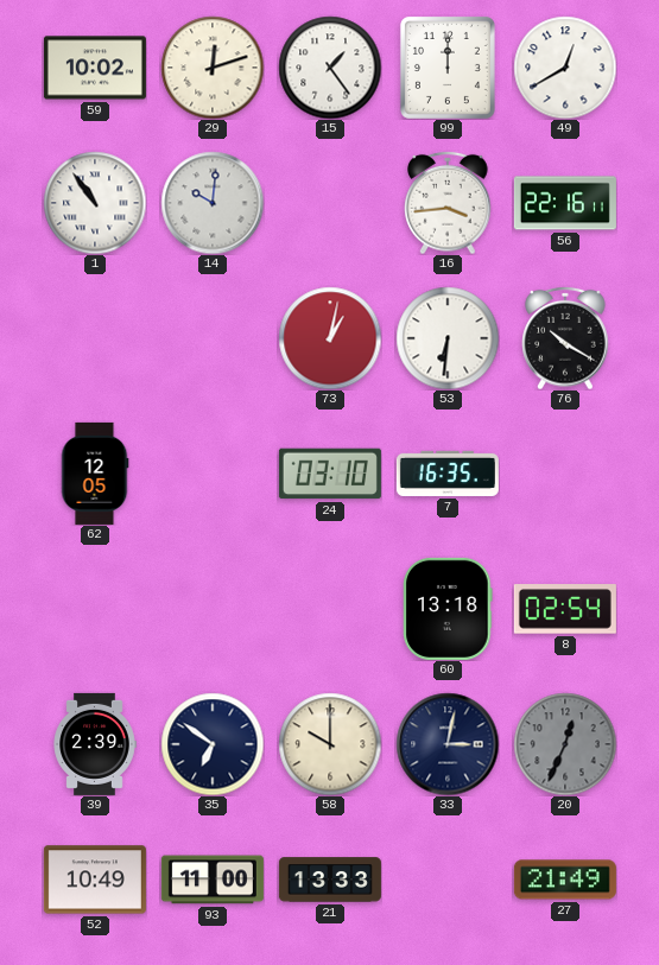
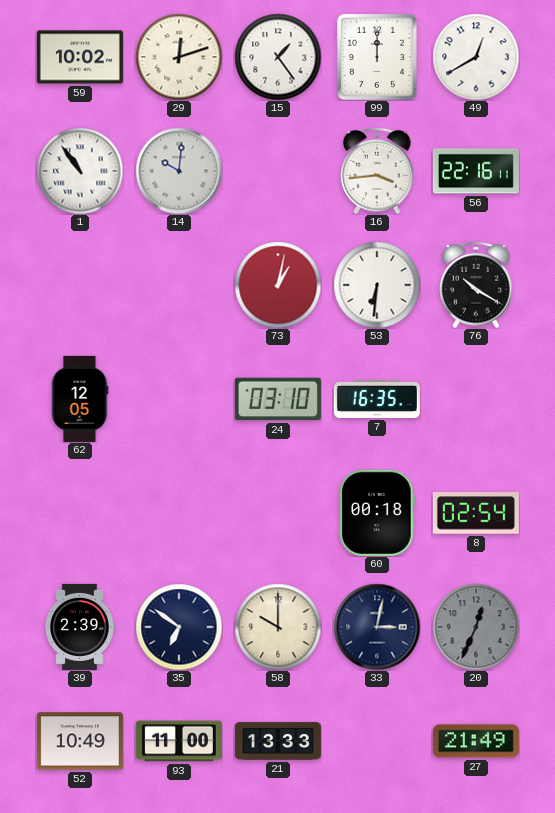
60: 13:18 -> 00:18
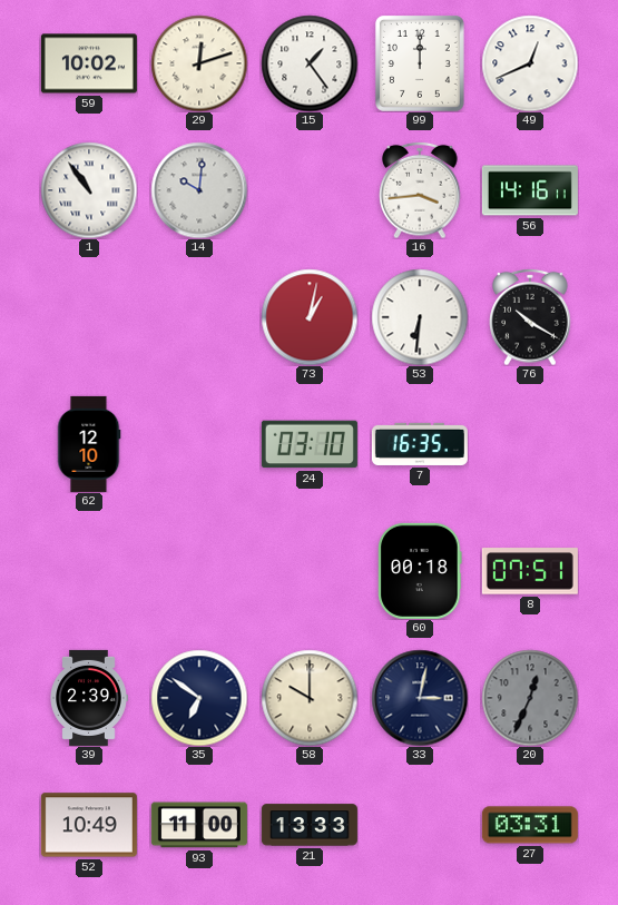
49: 12:40 -> 12:41
56: 22:16 -> 14:16
62: 12:05 -> 12:10
8: 02:54 -> 07:51
27: 21:49 -> 03:31
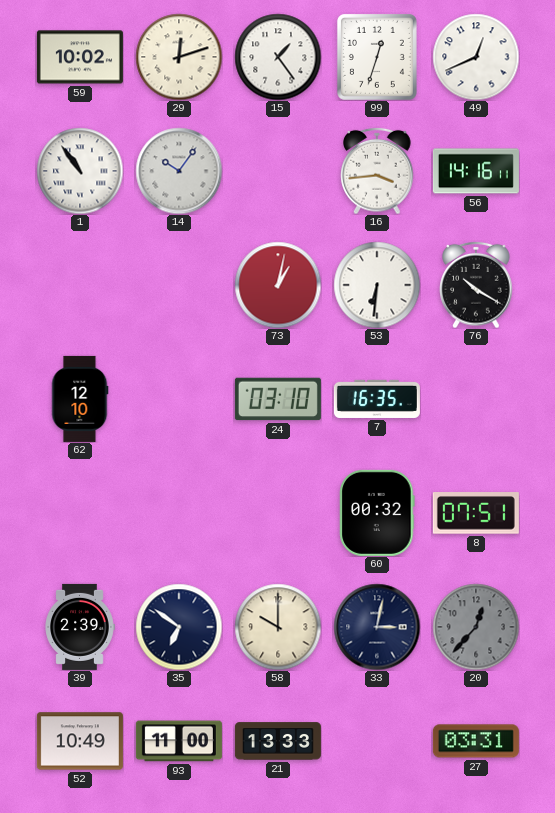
99: 12:00 -> 12:33
14: 10:01 -> 10:06
60: 00:18 -> 00:32
20: 12:34 -> 12:37
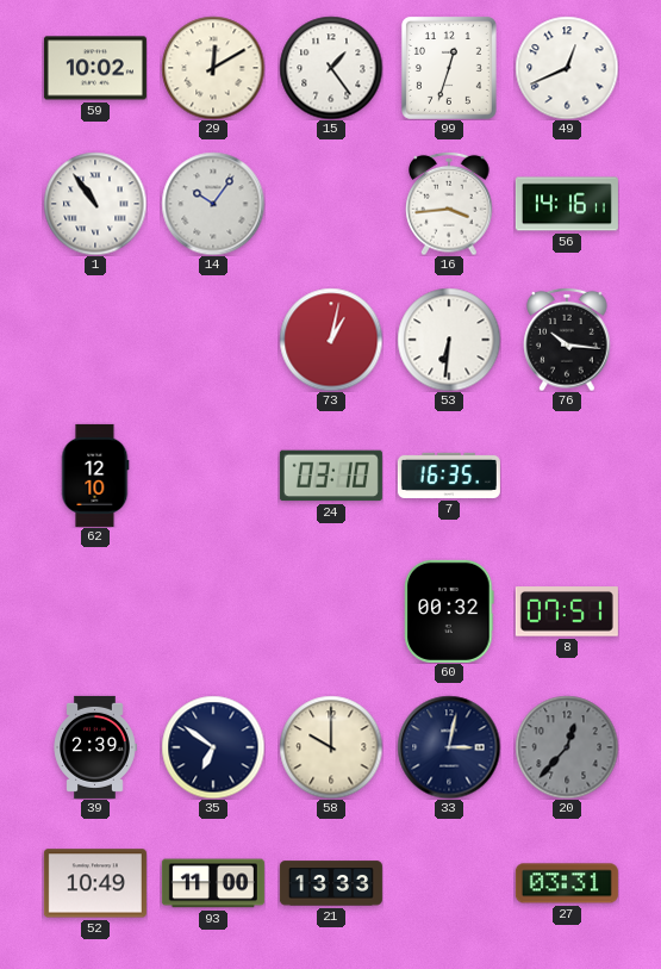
29: 12:12 -> 12:10
76: 10:20 -> 10:16
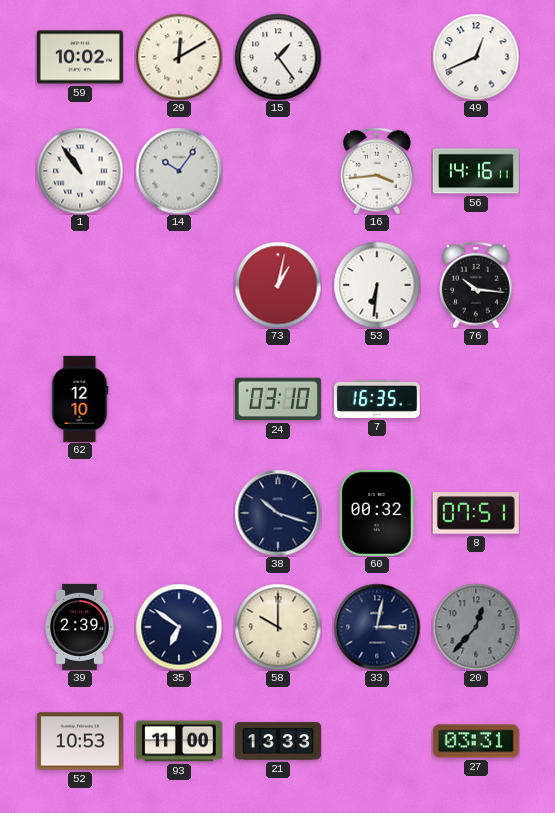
99: 12:33 -> none
38: none -> 10:18
52: 10:49 -> 10:53
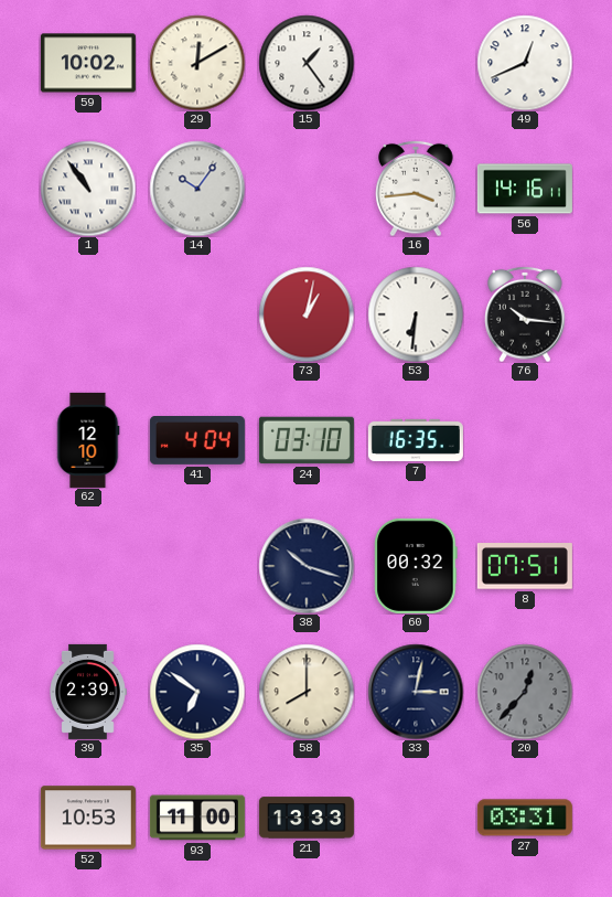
41: none -> 4:04
58: 10:00 -> 8:00
